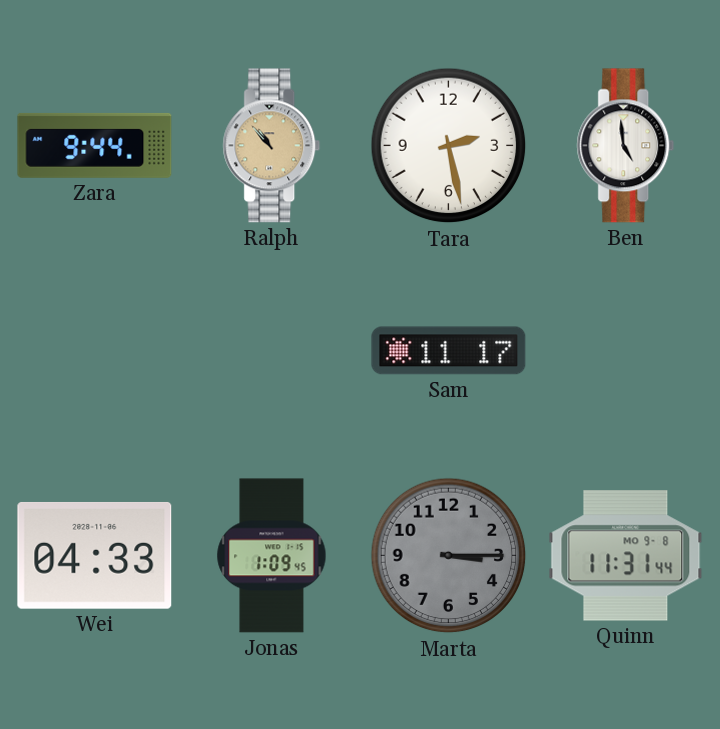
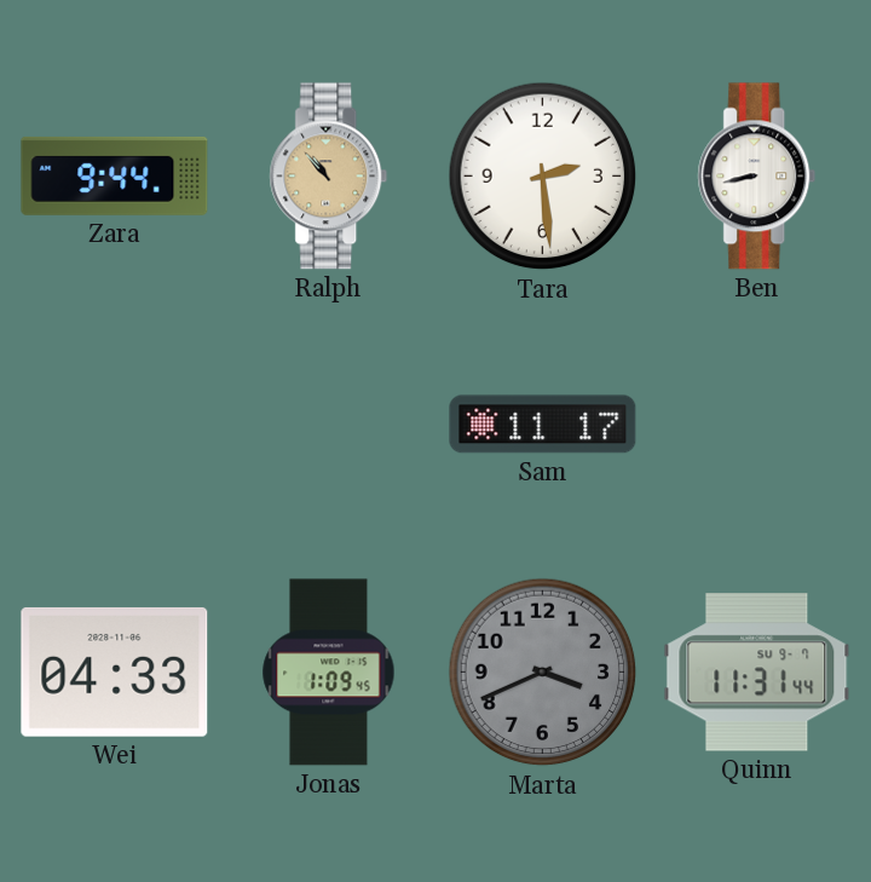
Tara: 2:28 -> 2:29
Ben: 4:59 -> 8:43
Marta: 3:15 -> 3:41
Quinn date: MO 9-8 -> SU 9-7
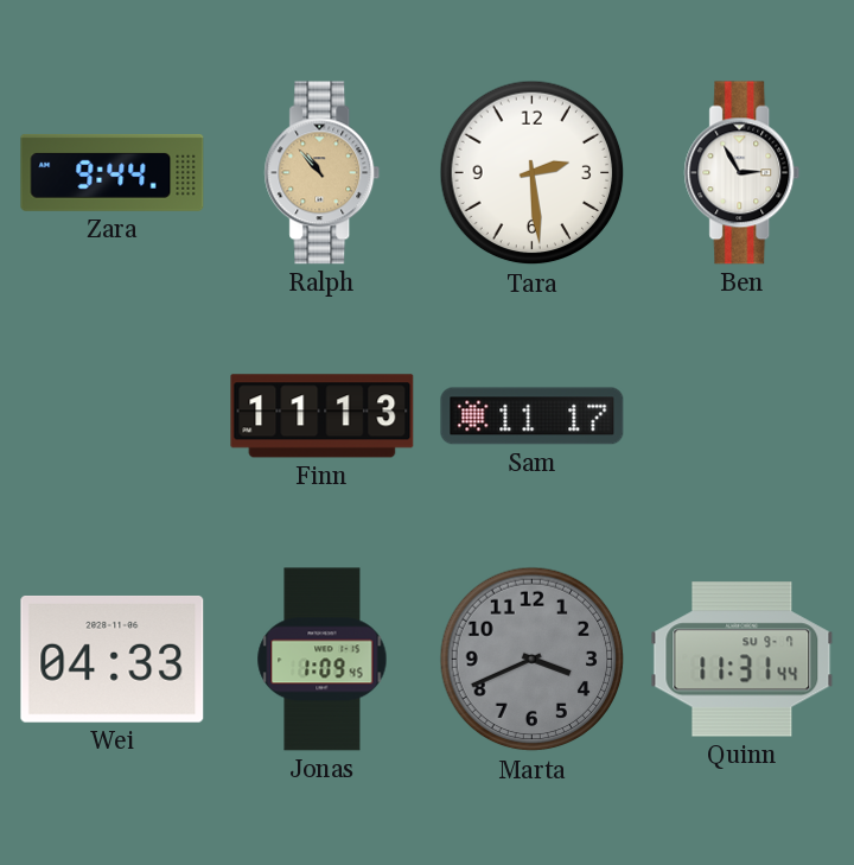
Ben: 8:43 -> 2:55
Finn: none -> 11:13
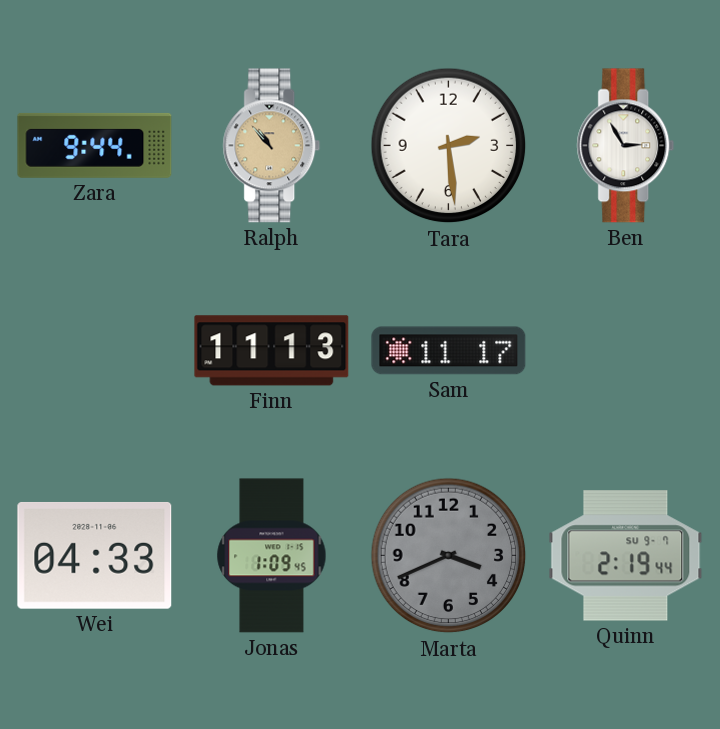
Quinn: 11:31 -> 2:19
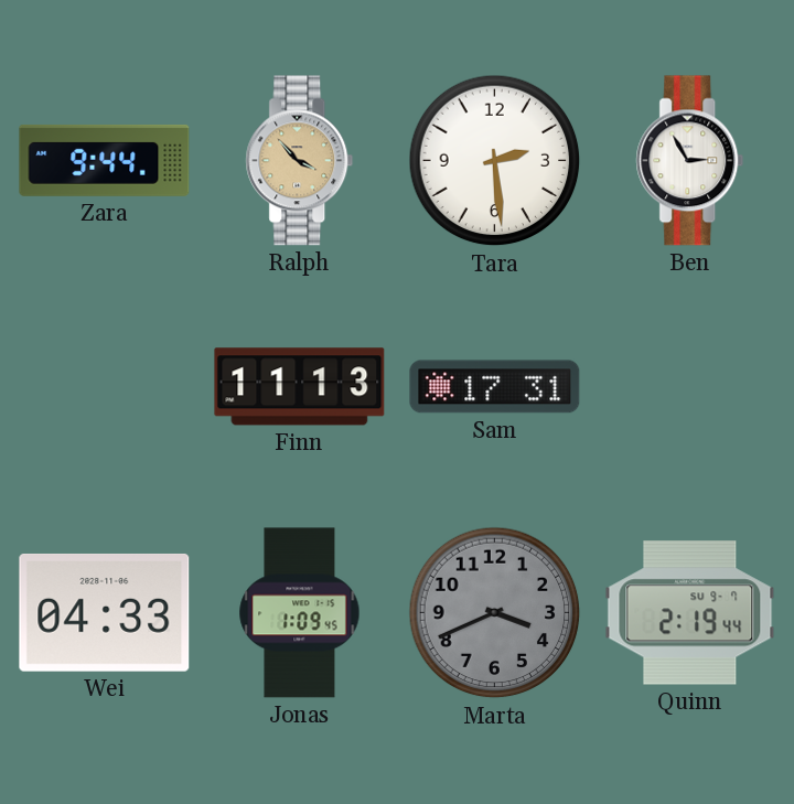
Ralph: 10:53 -> 3:53
Sam: 11:17 -> 17:31
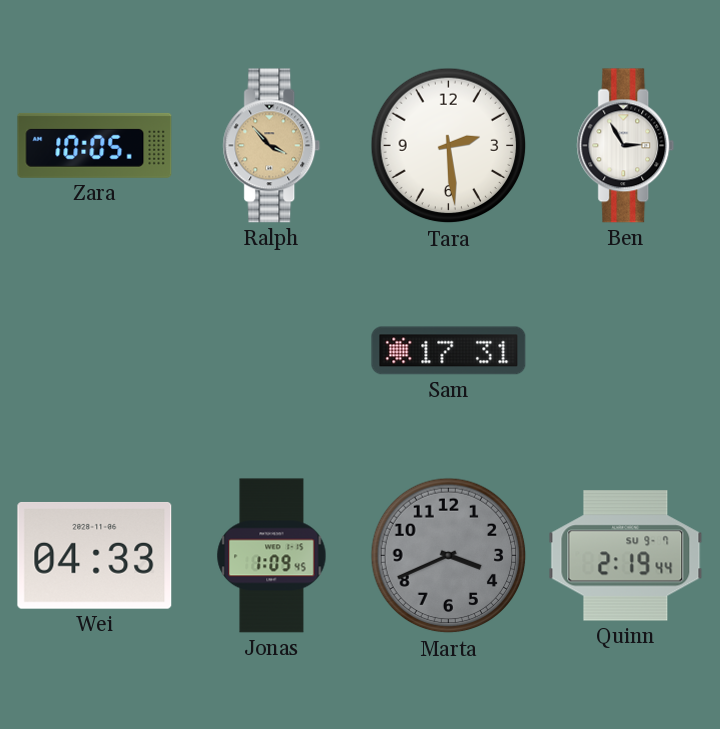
Zara: 9:44 -> 10:05
Finn: 11:13 -> none
